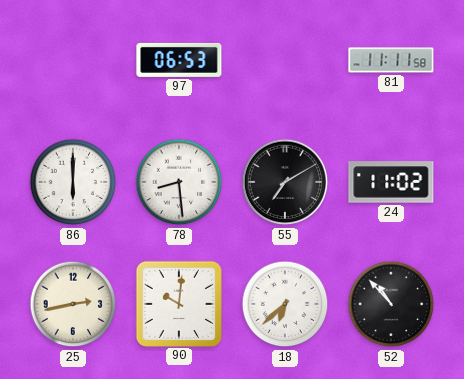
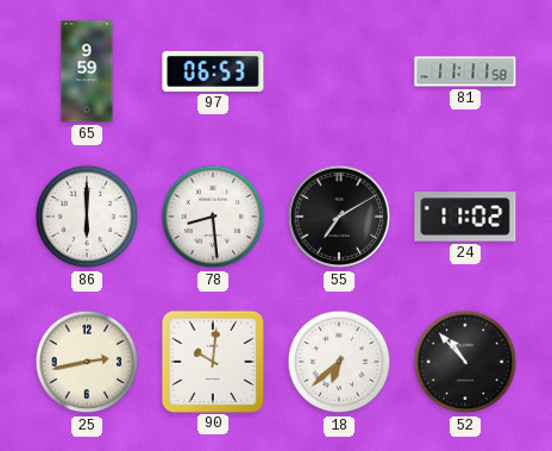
65: none -> 9:59
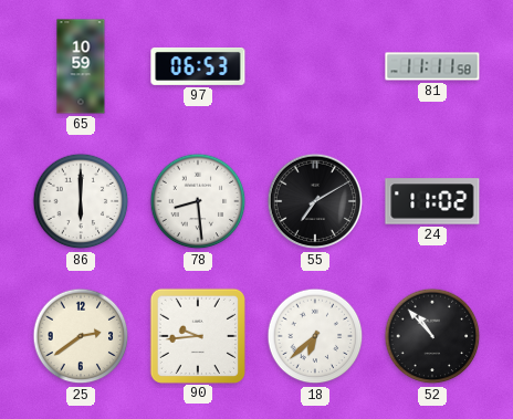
65: 9:59 -> 10:59
25: 2:43 -> 2:39
90: 10:01 -> 9:44
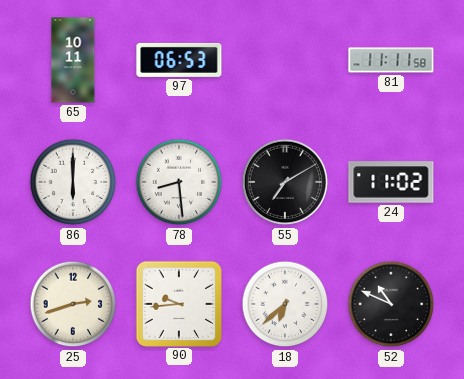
65: 10:59 -> 10:11
25: 2:39 -> 2:42
52: 10:53 -> 10:49
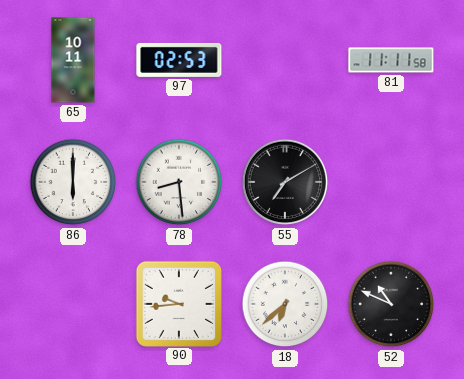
97: 06:53 -> 02:53
24: 11:02 -> none
25: 2:42 -> none
